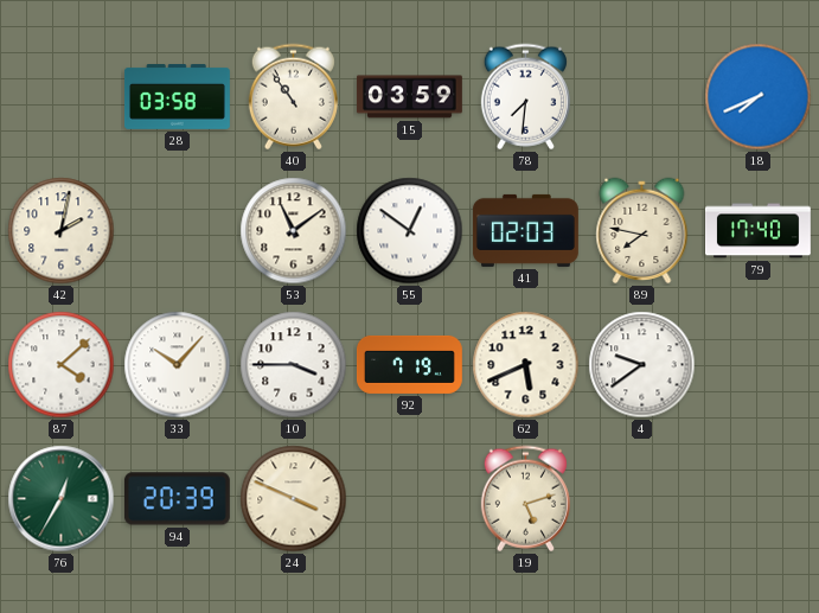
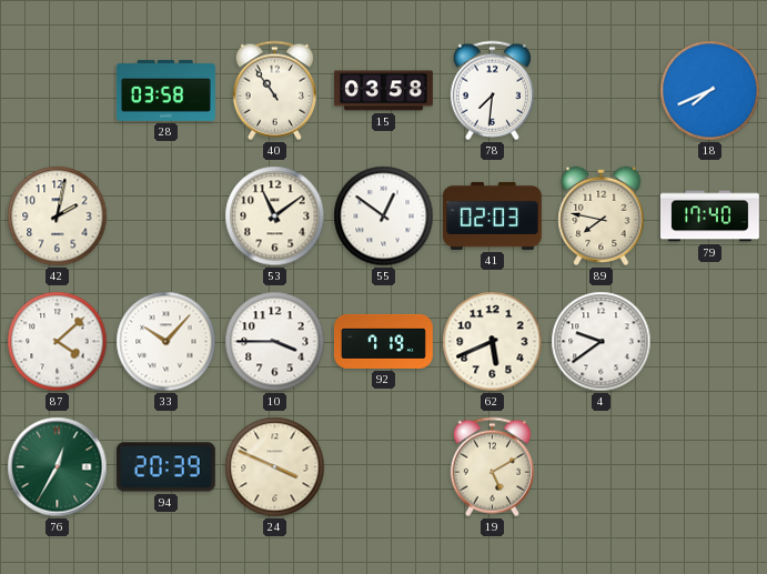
15: 03:59 -> 03:58
19: 5:12 -> 5:10
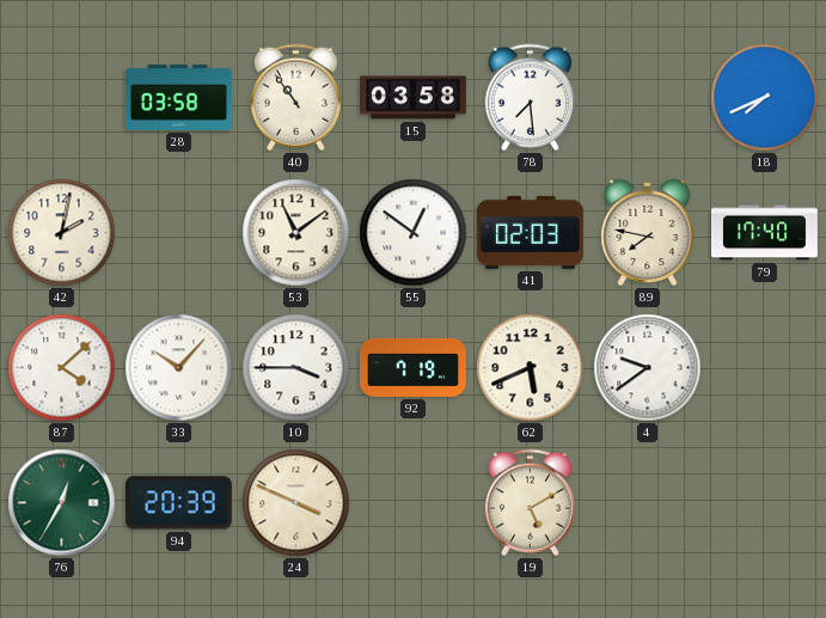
78: 7:31 -> 7:29
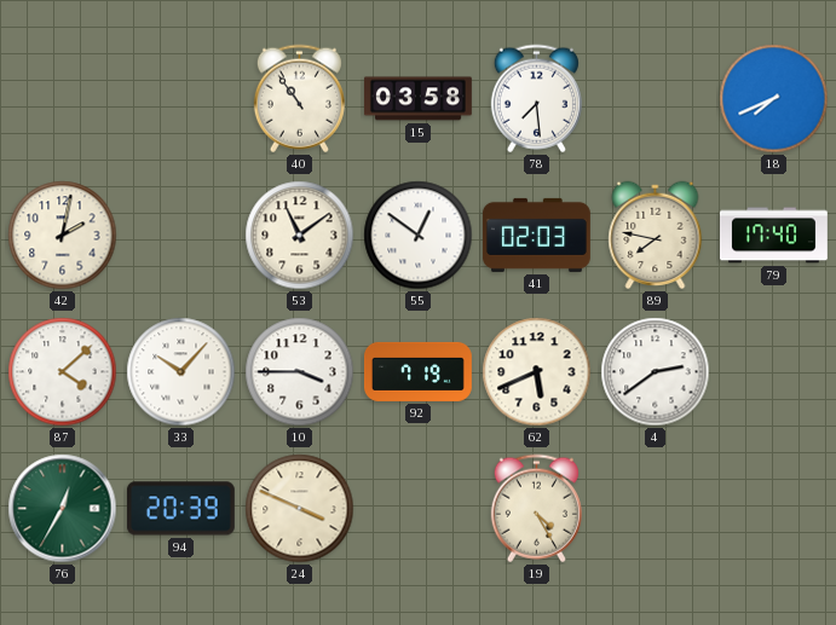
28: 03:58 -> none
4: 9:39 -> 2:39
19: 5:10 -> 4:25
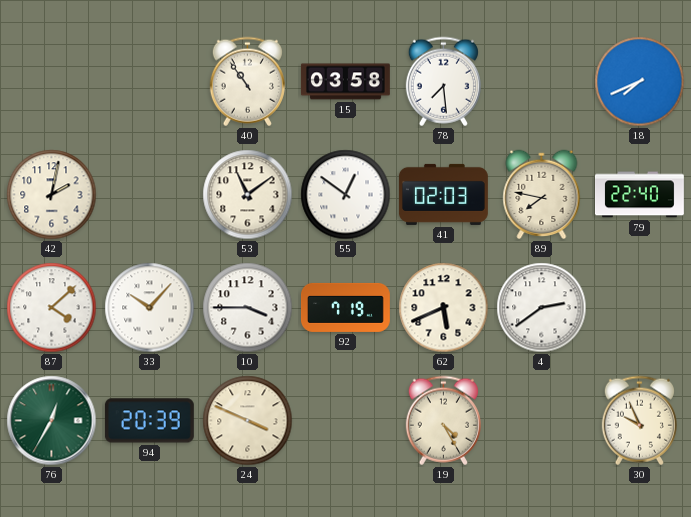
79: 17:40 -> 22:40
30: none -> 9:56
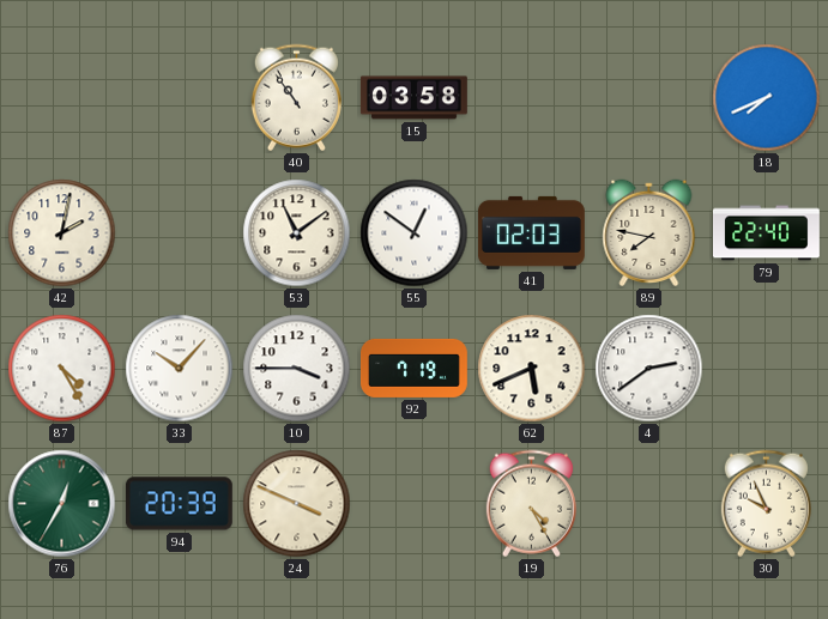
78: 7:29 -> none
87: 4:08 -> 4:25
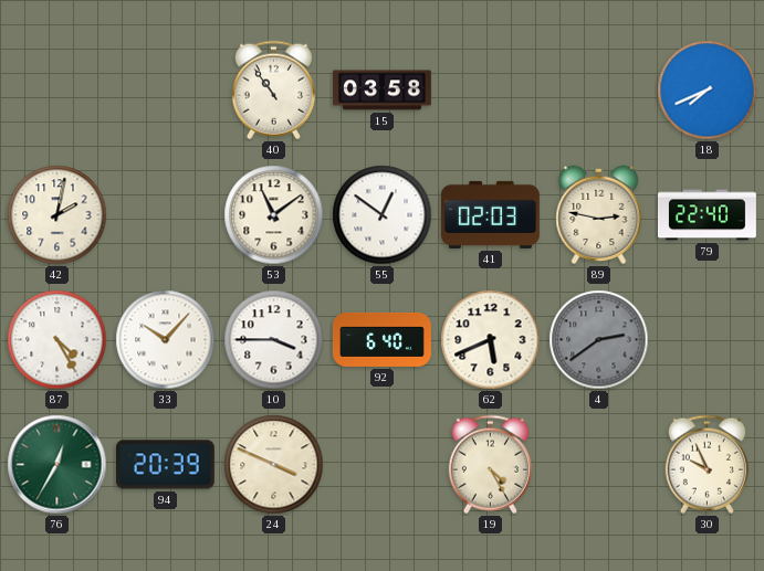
89: 7:47 -> 2:47
92: 7:19 -> 6:40
4 dial: white -> grey
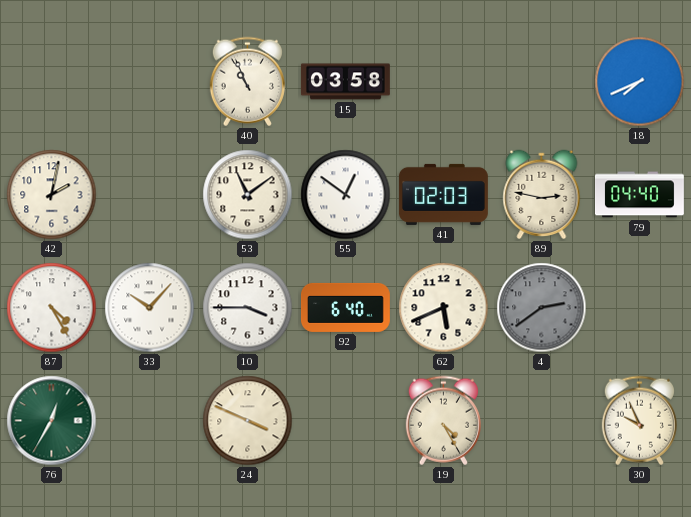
40: 10:54 -> 10:56
79: 22:40 -> 04:40
94: 20:39 -> none
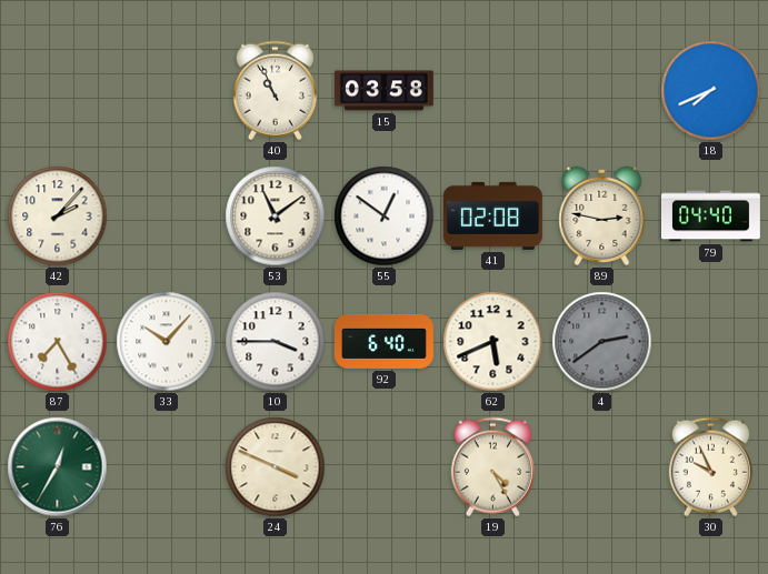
42: 2:02 -> 2:07
41: 02:03 -> 02:08
87: 4:25 -> 7:25
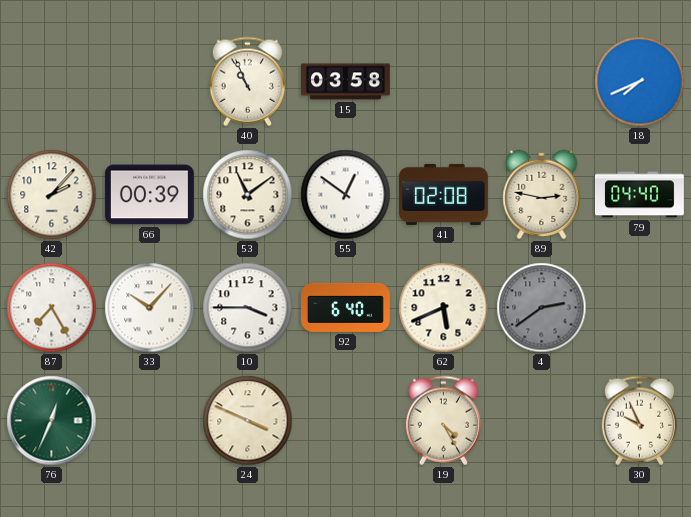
66: none -> 00:39
76: 12:35 -> 12:34
